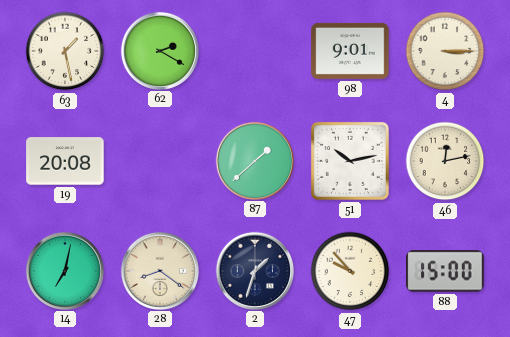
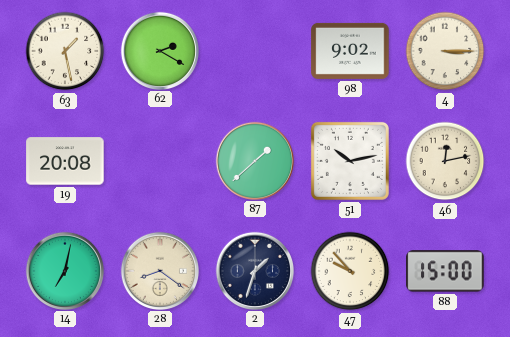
98: 9:01 -> 9:02
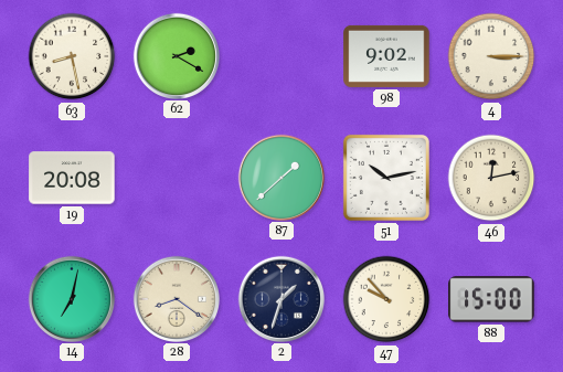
63: 1:28 -> 8:28
